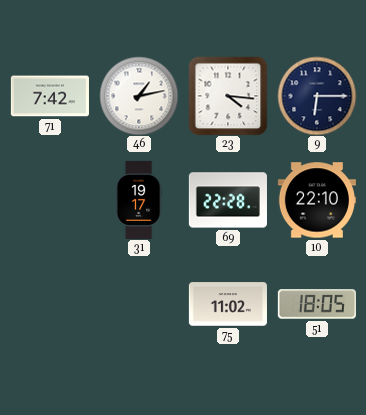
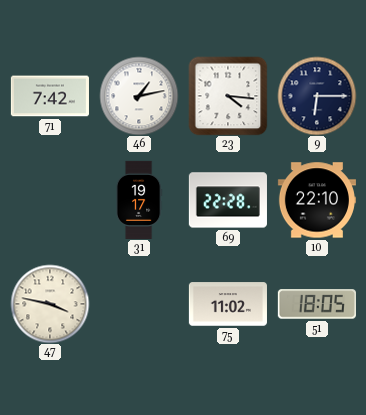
47: none -> 3:47
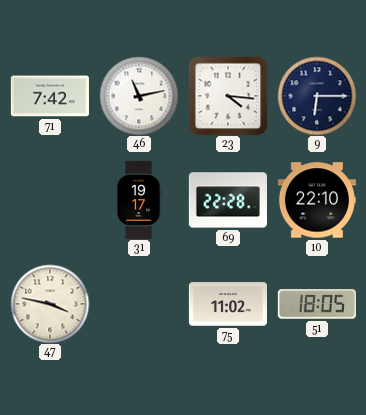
46: 1:13 -> 11:13
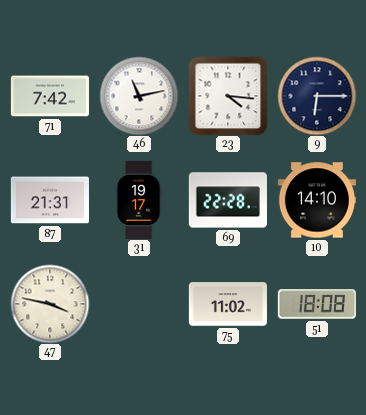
87: none -> 21:31
10: 22:10 -> 14:10
51: 18:05 -> 18:08
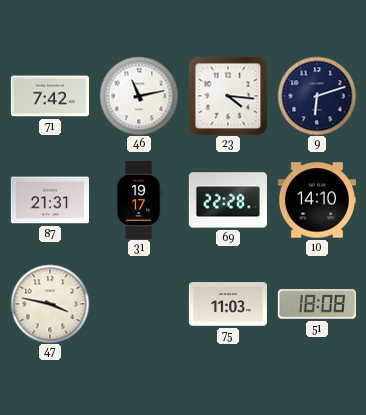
9: 6:15 -> 6:12
75: 11:02 -> 11:03
